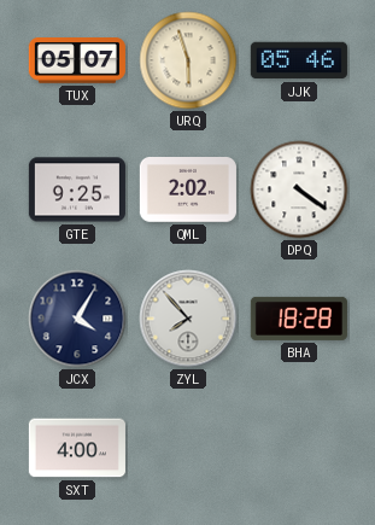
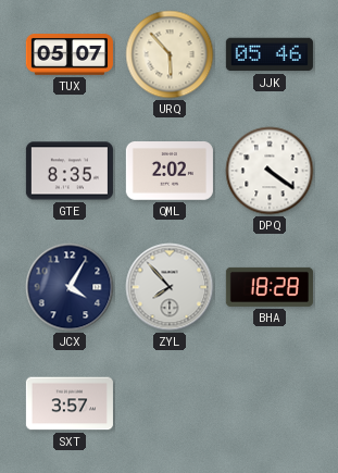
URQ: 5:57 -> 5:53
GTE: 9:25 -> 8:35
SXT: 4:00 -> 3:57
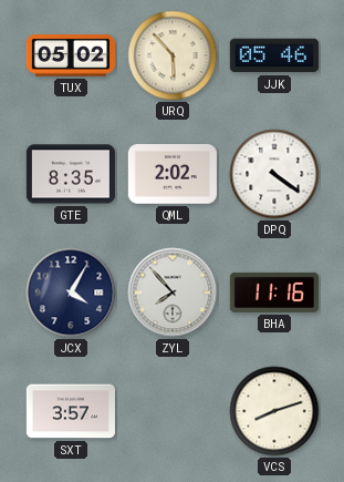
TUX: 05:07 -> 05:02
BHA: 18:28 -> 11:16
VCS: none -> 8:12
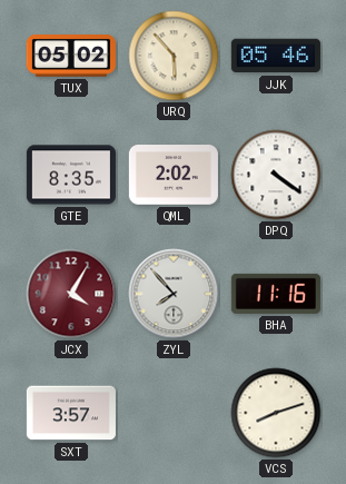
JCX dial: navy -> burgundy
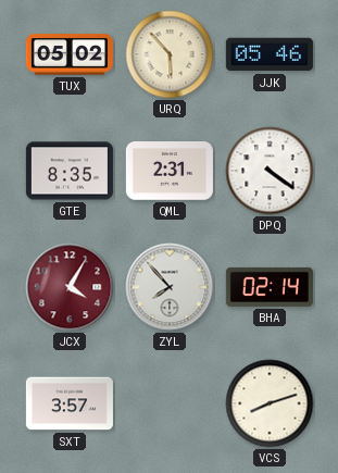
QML: 2:02 -> 2:31
BHA: 11:16 -> 02:14
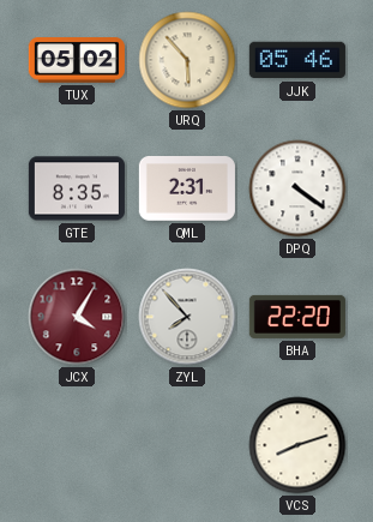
BHA: 02:14 -> 22:20
SXT: 3:57 -> none
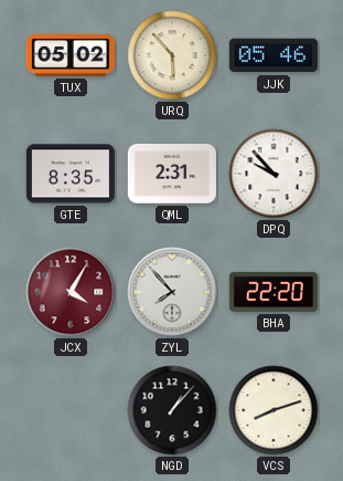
DPQ: 4:21 -> 9:53
NGD: none -> 1:07
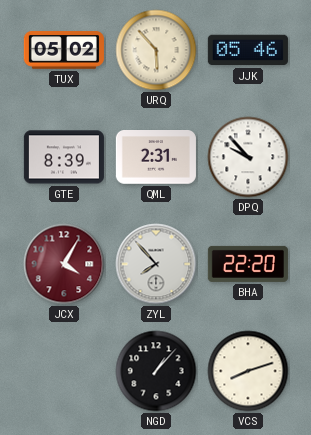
GTE: 8:35 -> 8:39
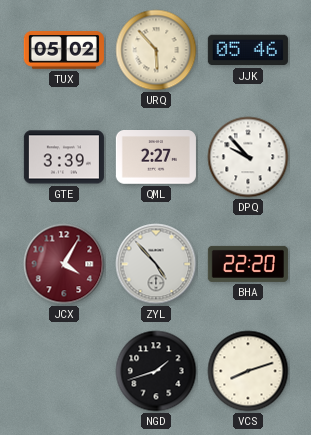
GTE: 8:39 -> 3:39
QML: 2:31 -> 2:27
ZYL: 7:53 -> 4:53
NGD: 1:07 -> 1:42
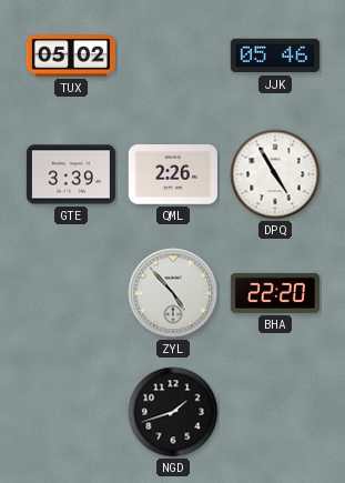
URQ: 5:53 -> none
QML: 2:27 -> 2:26
DPQ: 9:53 -> 4:55
JCX: 4:05 -> none
VCS: 8:12 -> none
